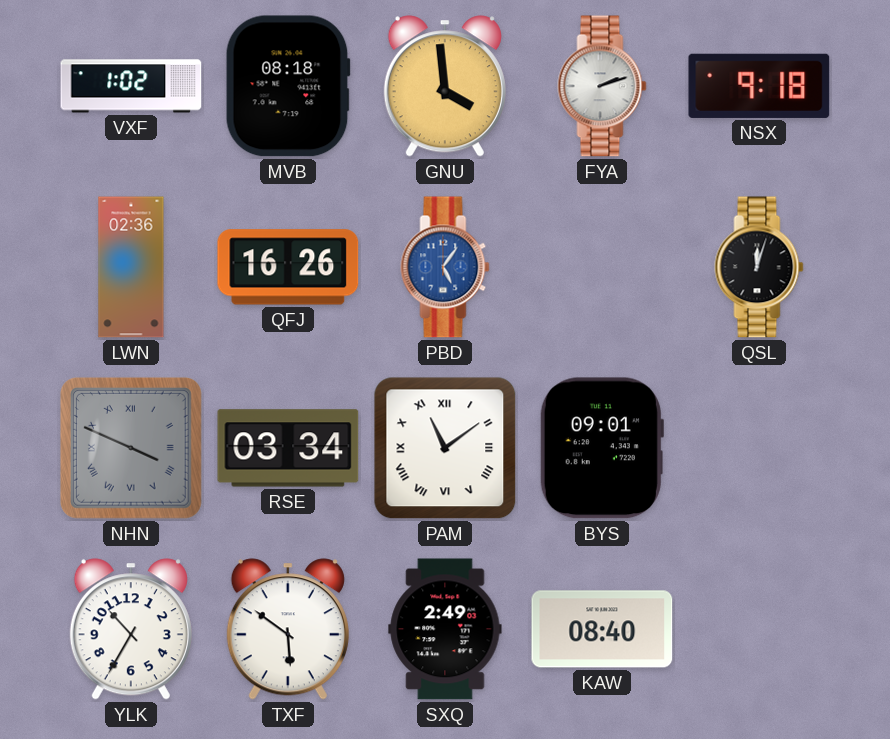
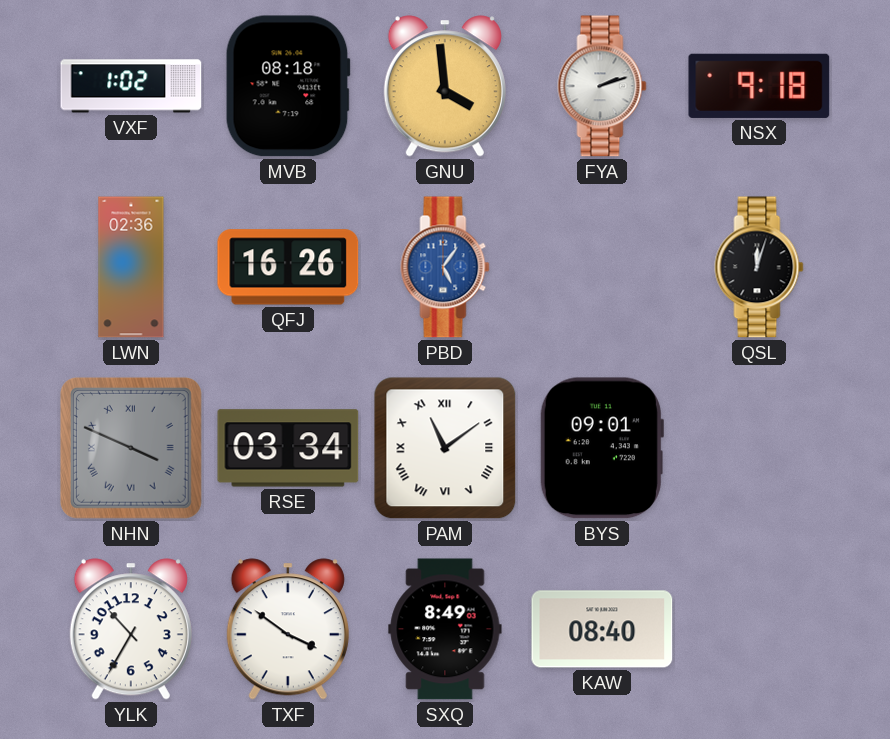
TXF: 5:51 -> 3:51
SXQ: 2:49 -> 8:49
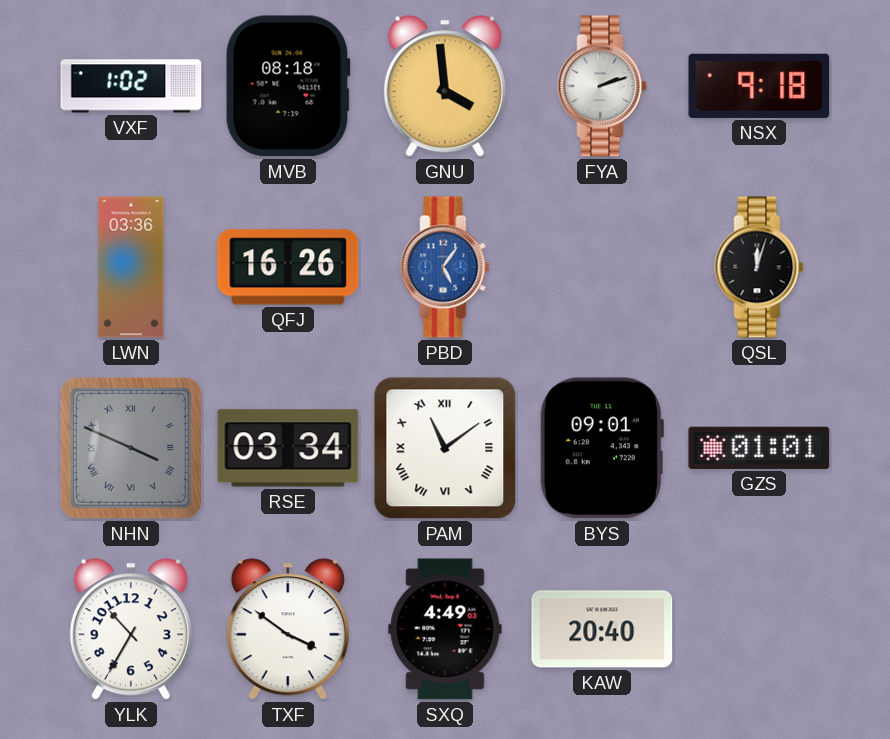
LWN: 02:36 -> 03:36
GZS: none -> 01:01
SXQ: 8:49 -> 4:49
KAW: 08:40 -> 20:40
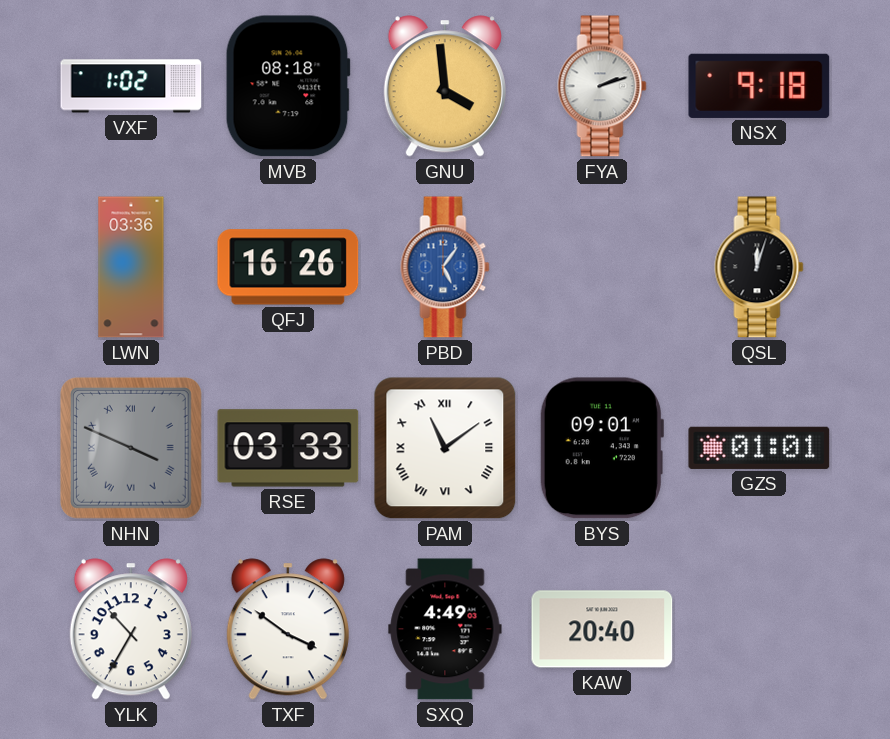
RSE: 03:34 -> 03:33
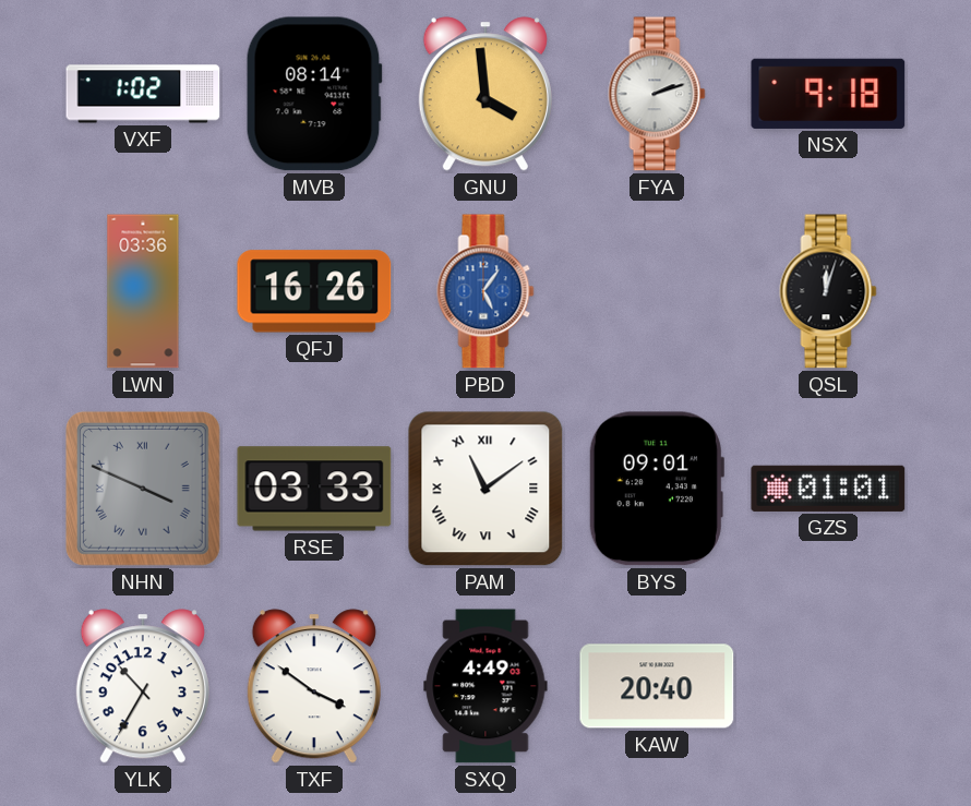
MVB: 08:18 -> 08:14
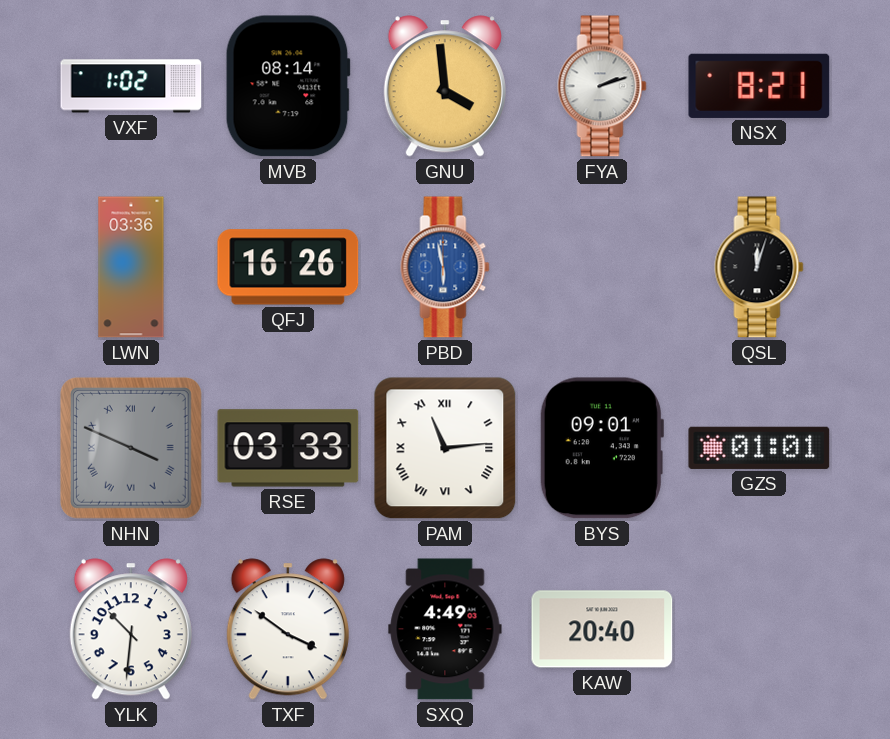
NSX: 9:18 -> 8:21
PBD: 5:06 -> 5:58
PAM: 11:09 -> 11:14
YLK: 10:35 -> 10:31
